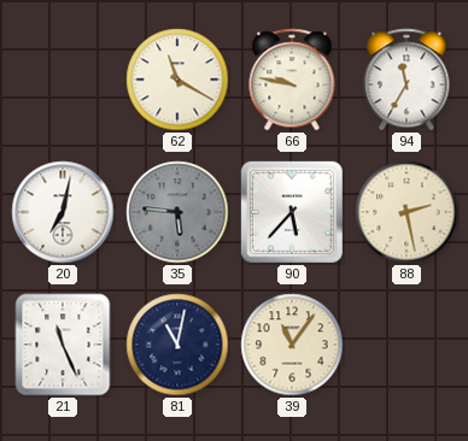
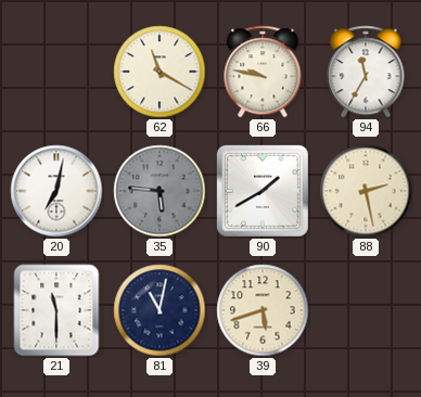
90: 5:37 -> 1:40
21: 11:26 -> 11:30
39: 11:06 -> 5:42
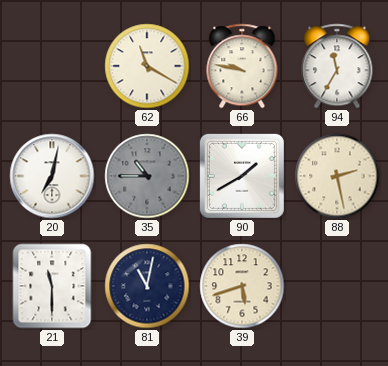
35: 5:46 -> 10:45
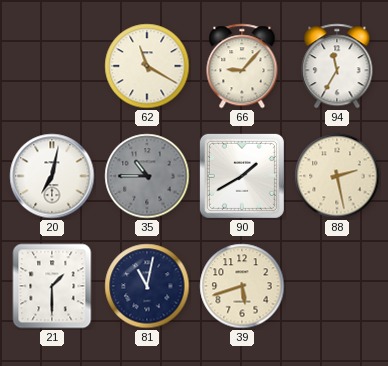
66: 9:47 -> 9:07
21: 11:30 -> 1:30
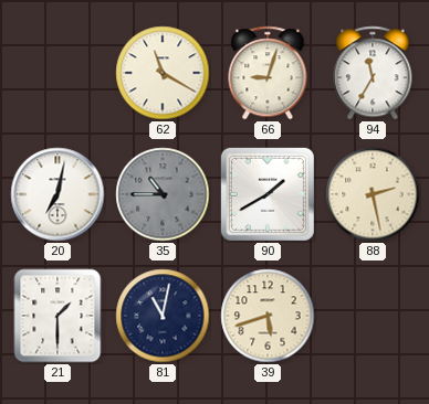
66: 9:07 -> 9:03
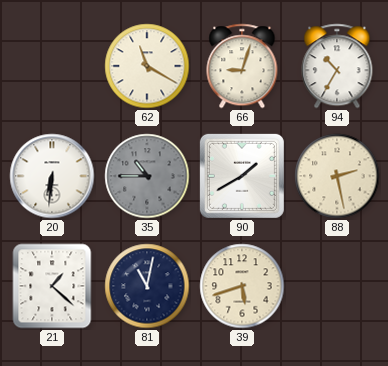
94: 11:35 -> 10:35
20: 7:02 -> 6:31
21: 1:30 -> 1:22
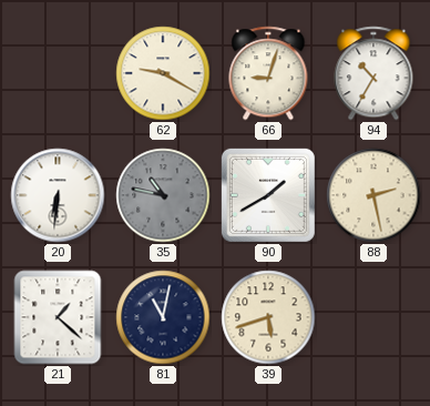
62: 11:20 -> 9:20
35: 10:45 -> 10:47
